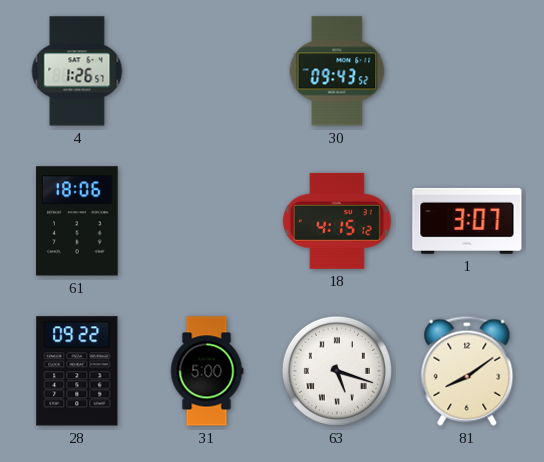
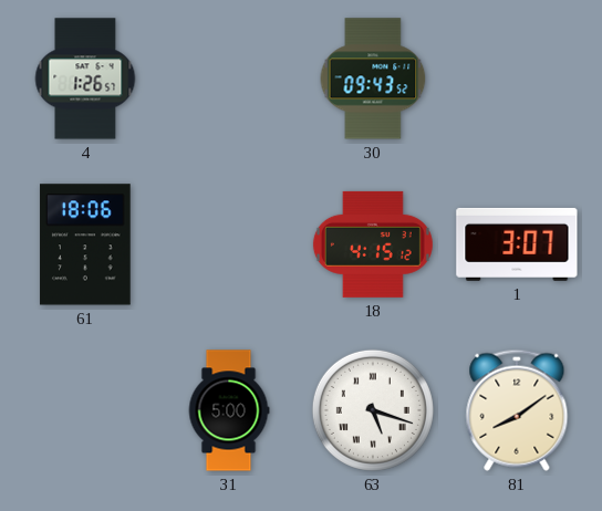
28: 09:22 -> none
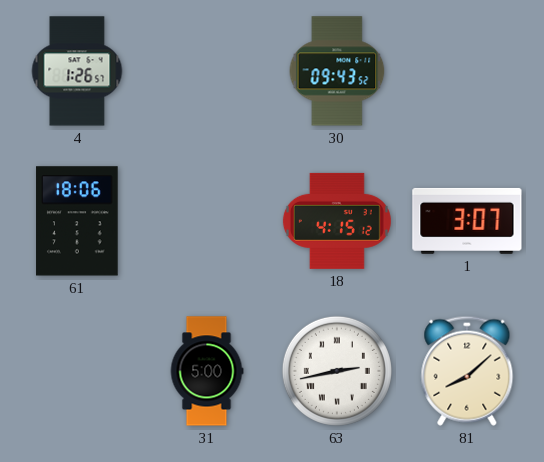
63: 5:18 -> 2:43
81: 8:09 -> 8:08
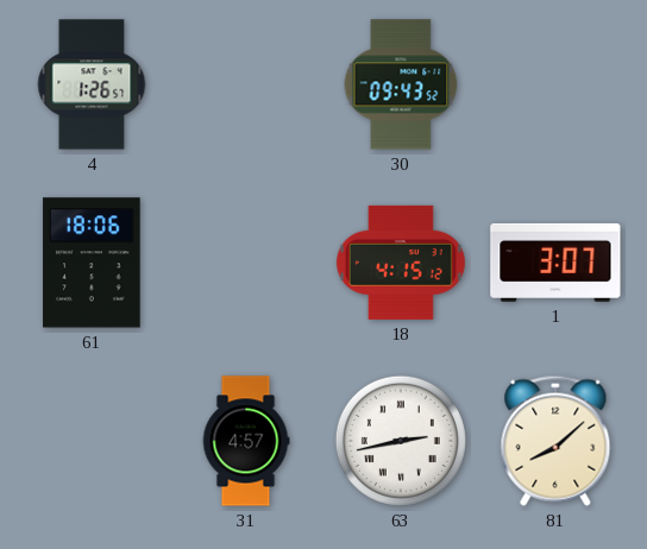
31: 5:00 -> 4:57
